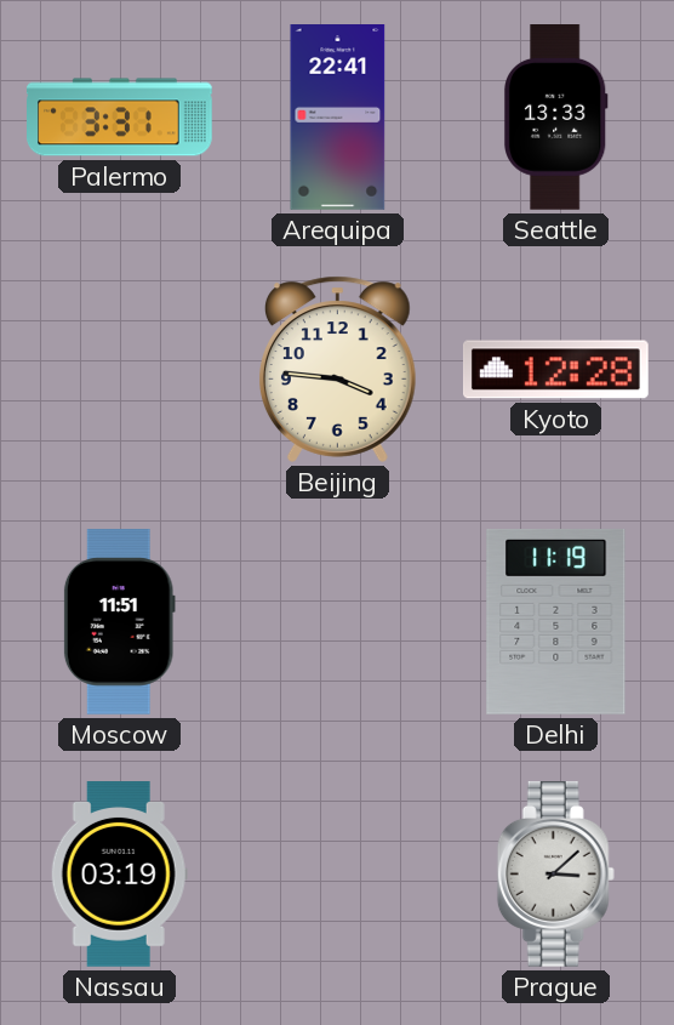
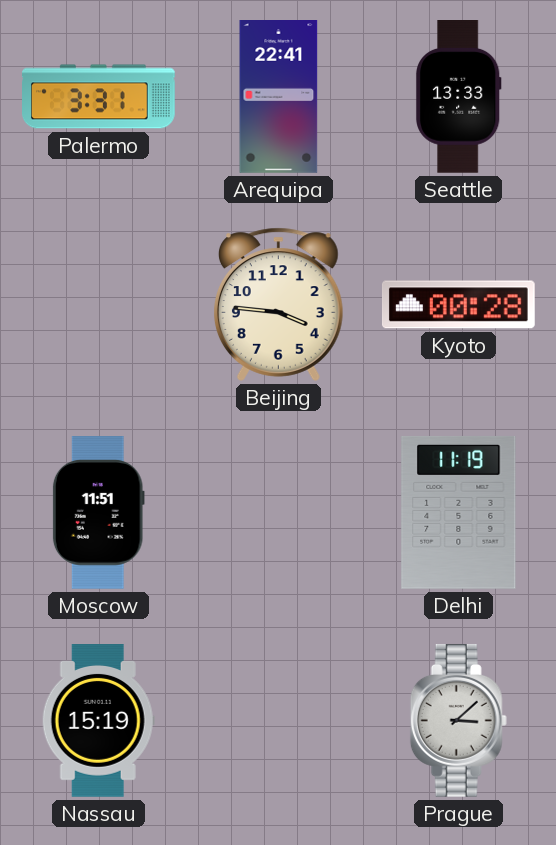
Kyoto: 12:28 -> 00:28
Nassau: 03:19 -> 15:19
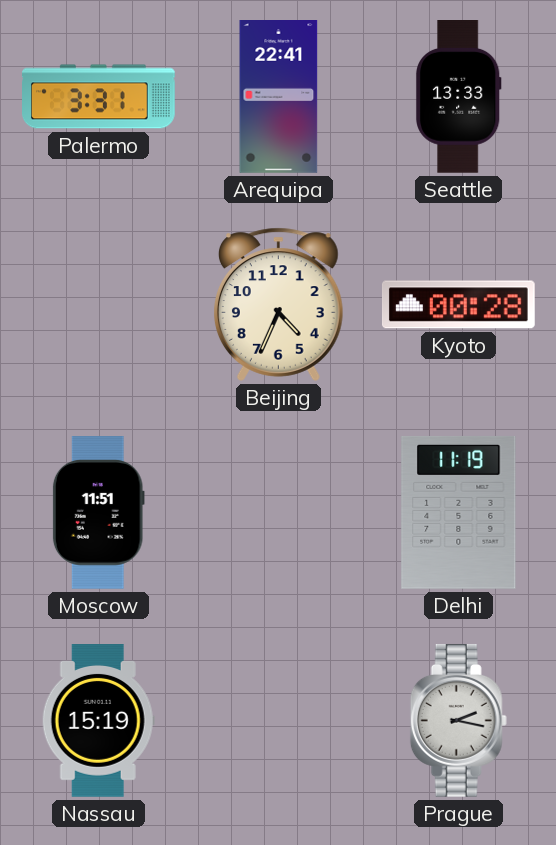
Beijing: 3:46 -> 4:34
Prague: 3:08 -> 2:17
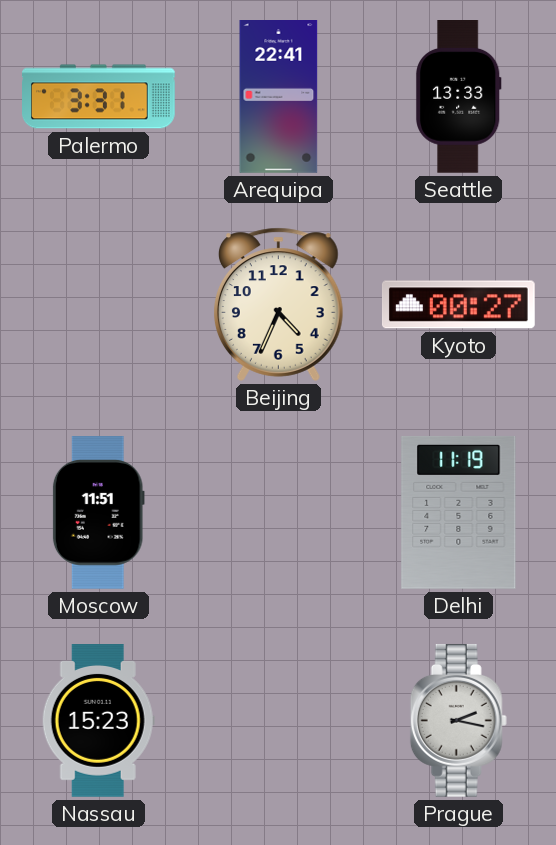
Kyoto: 00:28 -> 00:27
Nassau: 15:19 -> 15:23
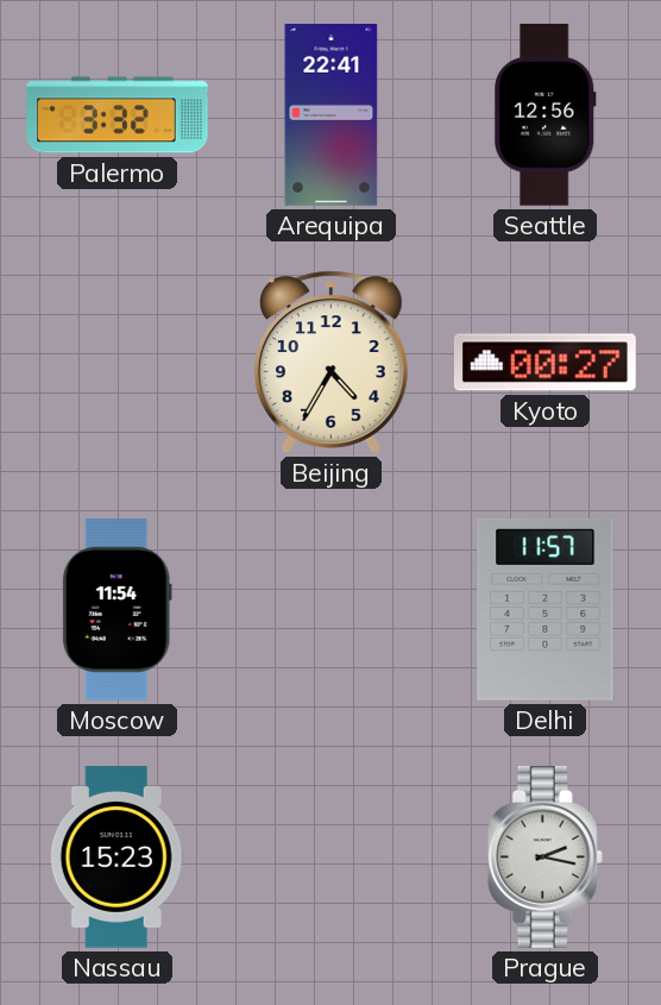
Palermo: 3:31 -> 3:32
Seattle: 13:33 -> 12:56
Beijing: 4:34 -> 4:35
Moscow: 11:51 -> 11:54
Delhi: 11:19 -> 11:57
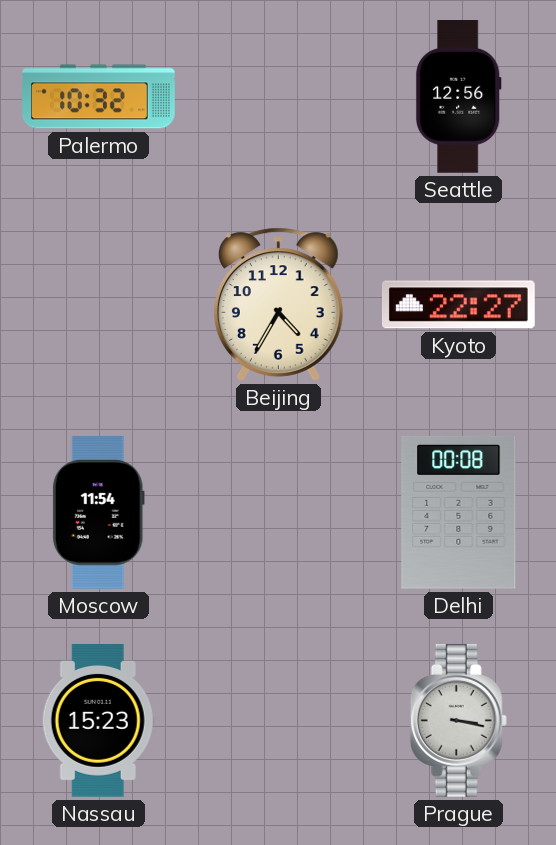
Palermo: 3:32 -> 10:32
Arequipa: 22:41 -> none
Kyoto: 00:27 -> 22:27
Delhi: 11:57 -> 00:08
Prague: 2:17 -> 3:17
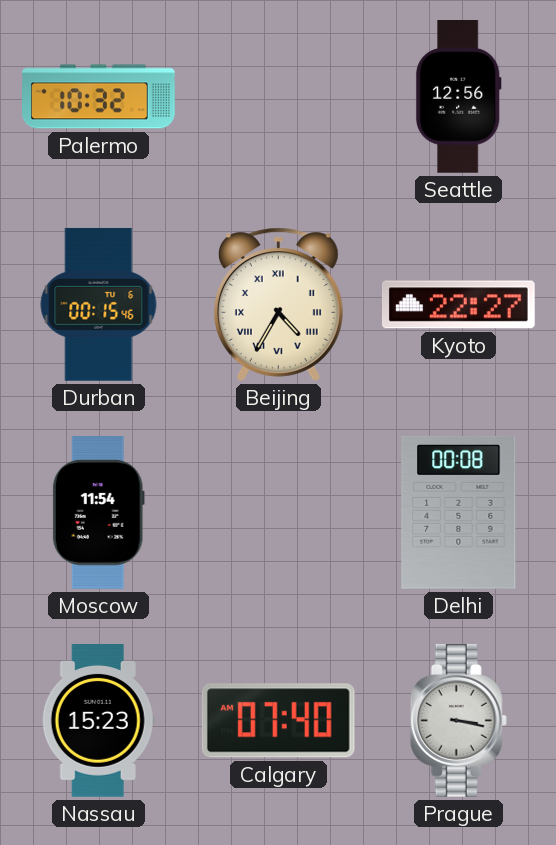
Durban: none -> 00:15
Beijing numerals: Arabic -> Roman
Calgary: none -> 07:40
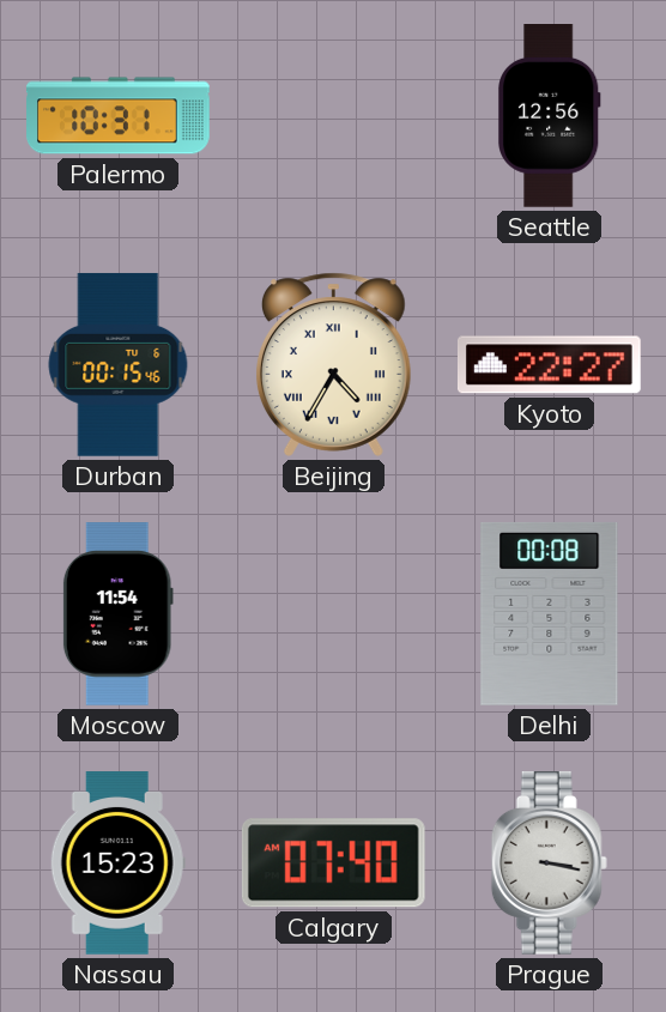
Palermo: 10:32 -> 10:31
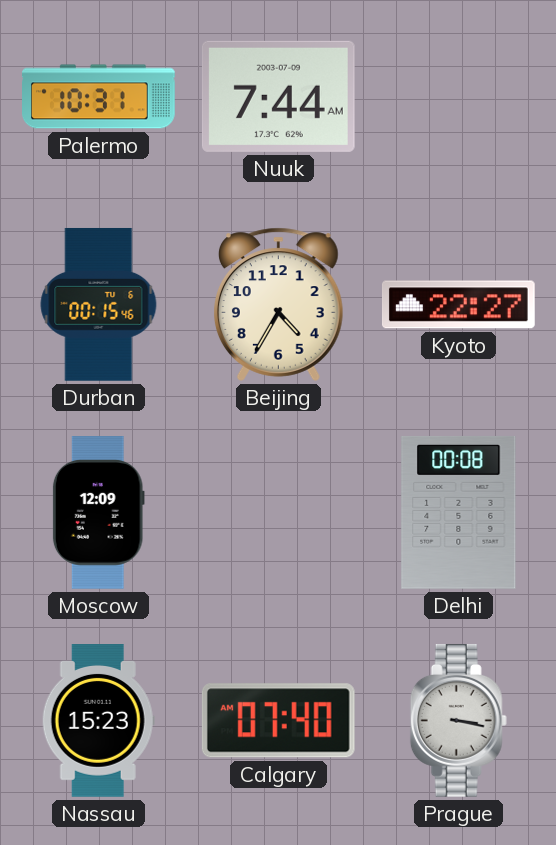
Nuuk: none -> 7:44
Seattle: 12:56 -> none
Beijing numerals: Roman -> Arabic
Moscow: 11:54 -> 12:09
